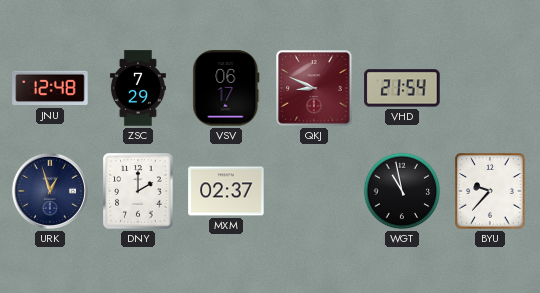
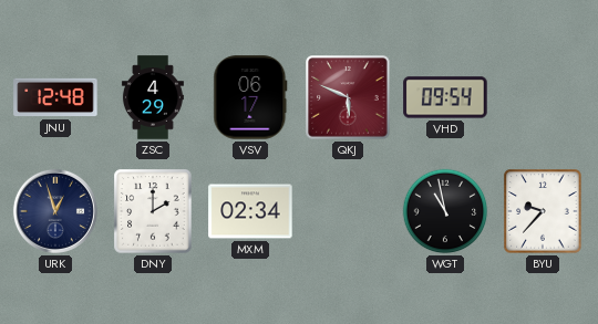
ZSC: 7:29 -> 4:29
QKJ: 8:49 -> 5:49
VHD: 21:54 -> 09:54
MXM: 02:37 -> 02:34
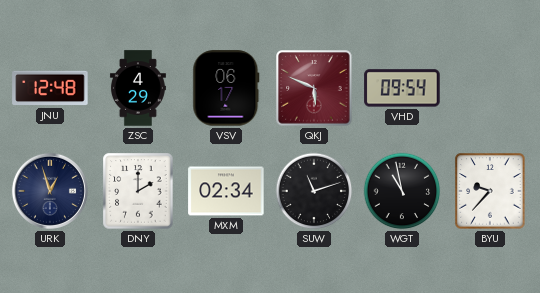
SUW: none -> 11:12
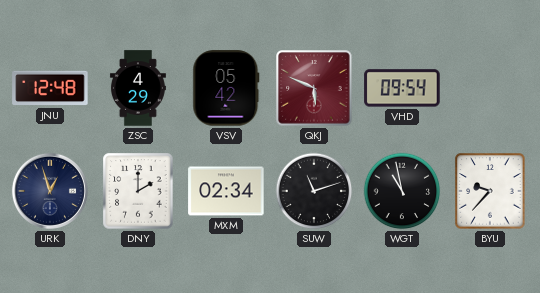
VSV: 06:17 -> 05:42
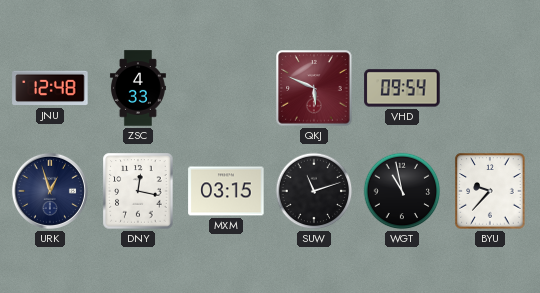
ZSC: 4:29 -> 4:33
VSV: 05:42 -> none
DNY: 2:00 -> 12:17
MXM: 02:34 -> 03:15
